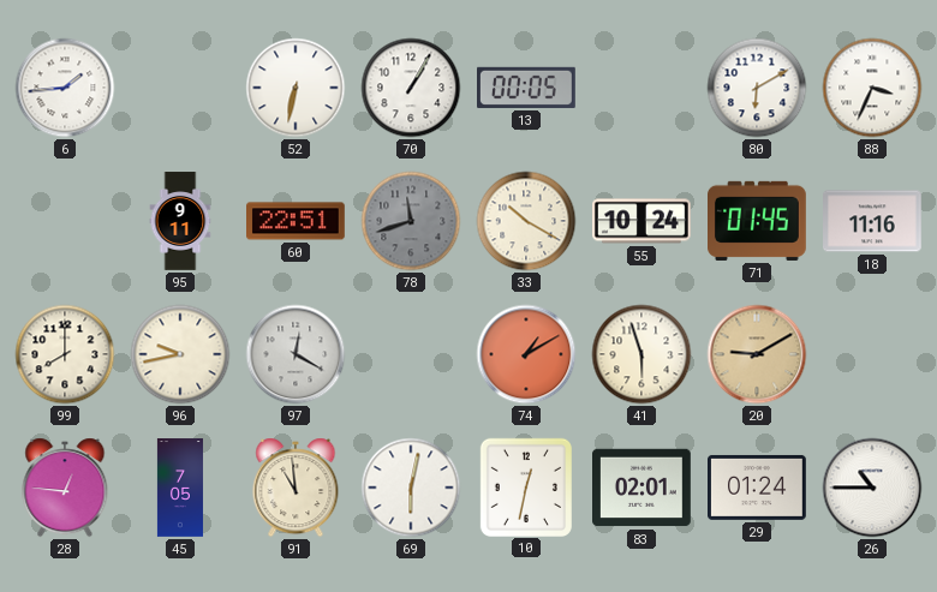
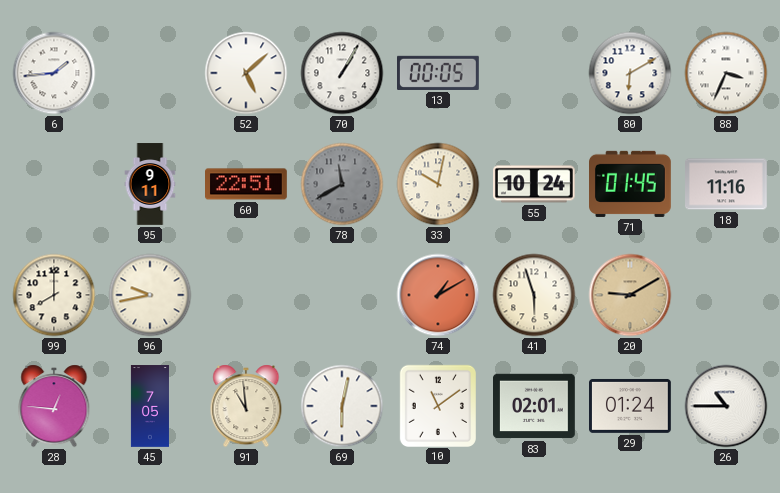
52: 6:32 -> 5:08
78: 11:42 -> 11:40
33: 10:20 -> 10:02
97: 12:20 -> none
10: 12:32 -> 11:09
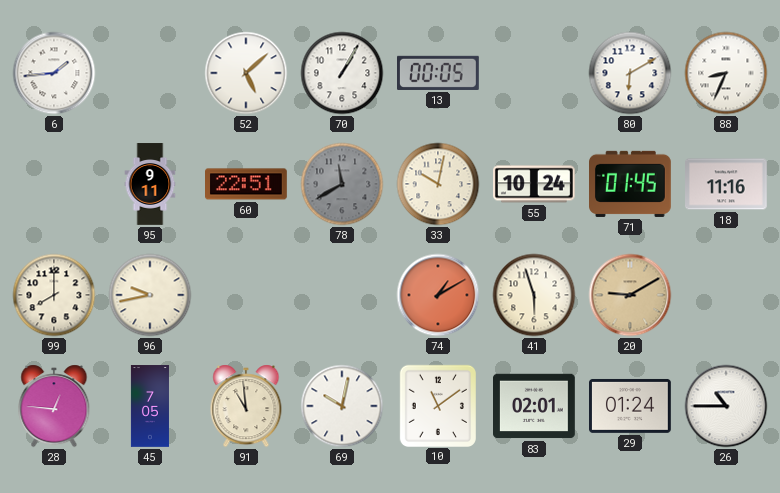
88: 3:34 -> 8:34
69: 6:02 -> 10:02
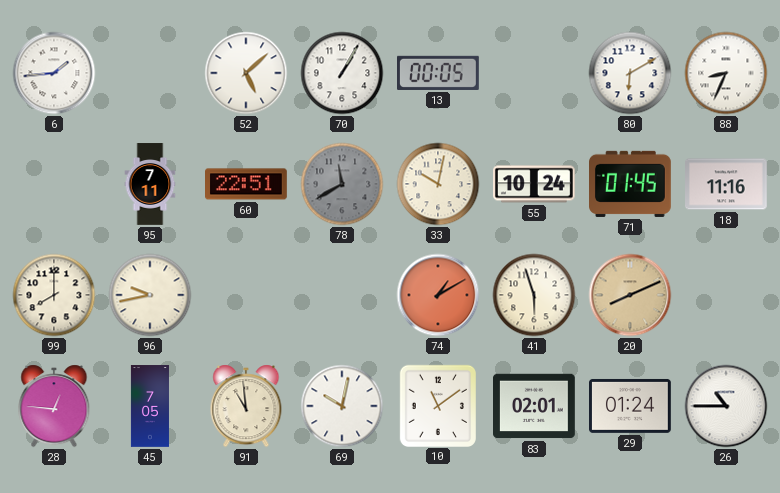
95: 9:11 -> 7:11
20: 9:10 -> 8:11
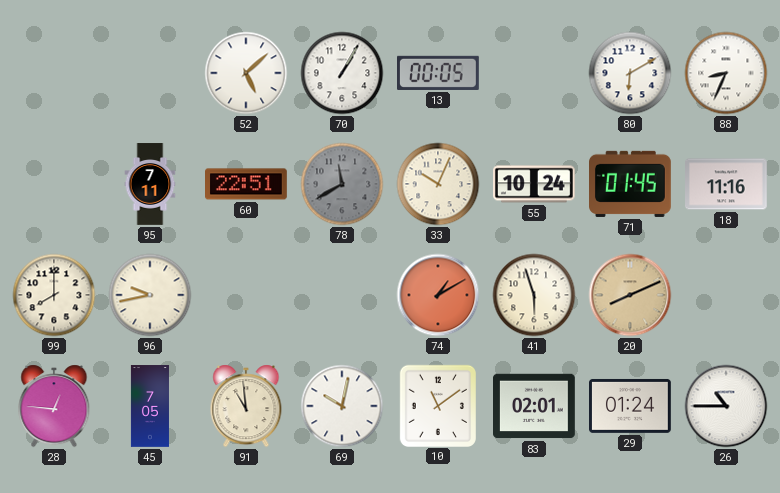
6: 1:44 -> none
33: 10:02 -> 10:04
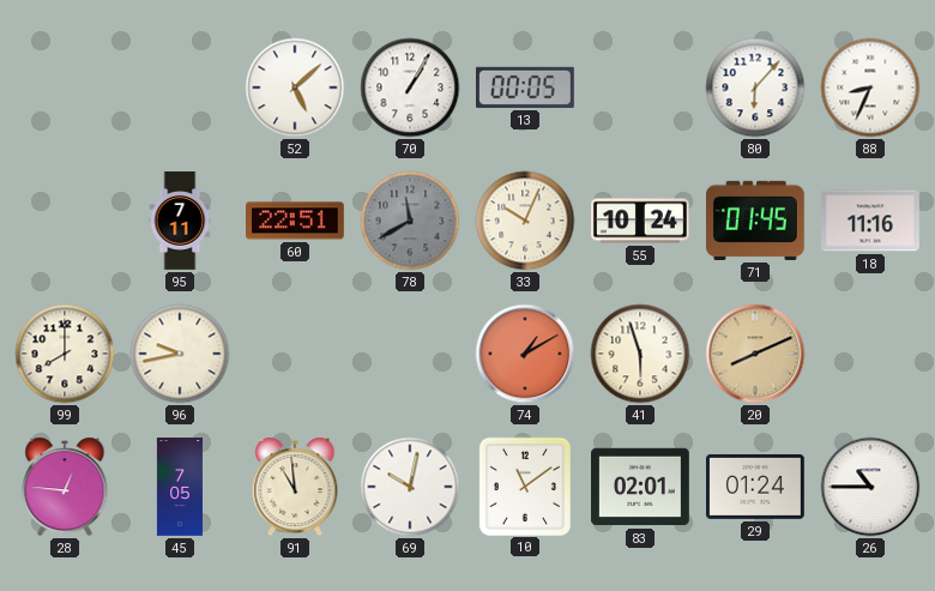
80: 6:10 -> 6:07
